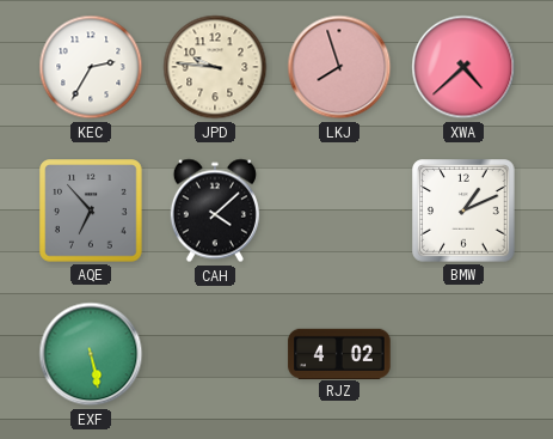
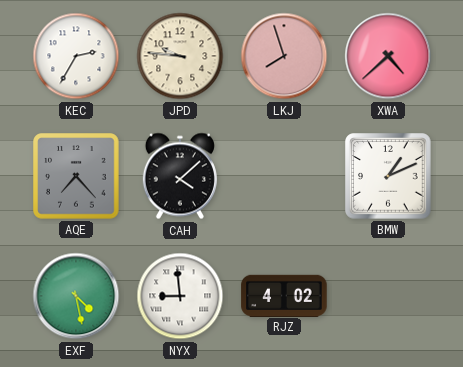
AQE: 6:53 -> 7:23
EXF: 5:28 -> 4:28
NYX: none -> 8:59
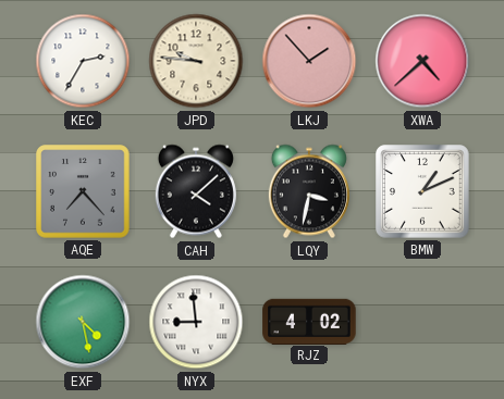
LKJ: 7:57 -> 1:53
LQY: none -> 3:32
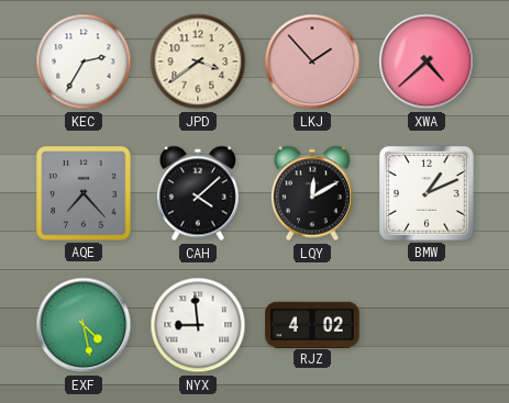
JPD: 9:46 -> 3:39
LQY: 3:32 -> 12:10
